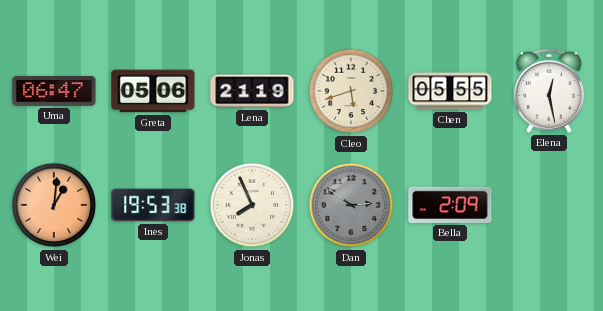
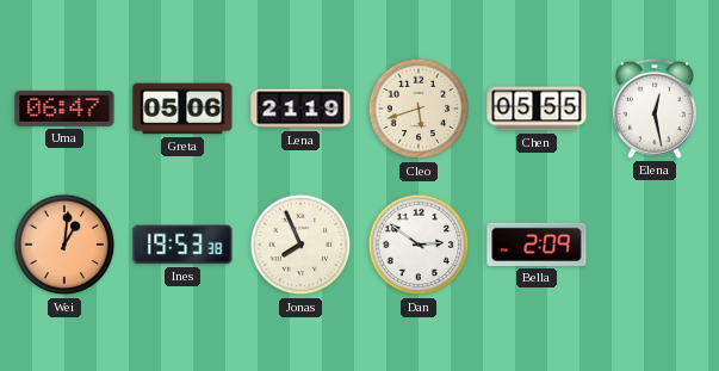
Dan dial: grey -> white
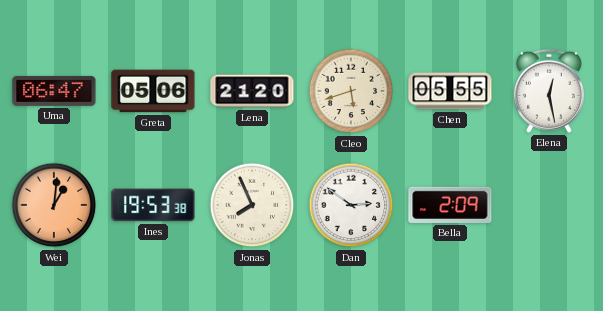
Lena: 21:19 -> 21:20
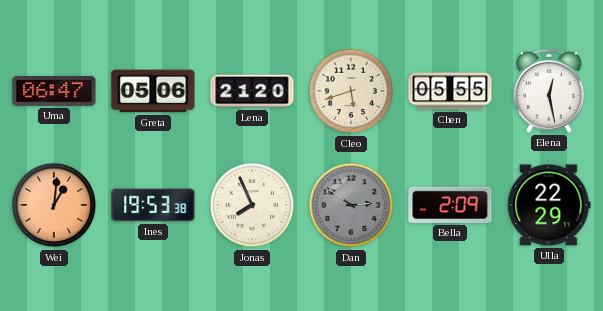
Dan dial: white -> grey
Ulla: none -> 22:29
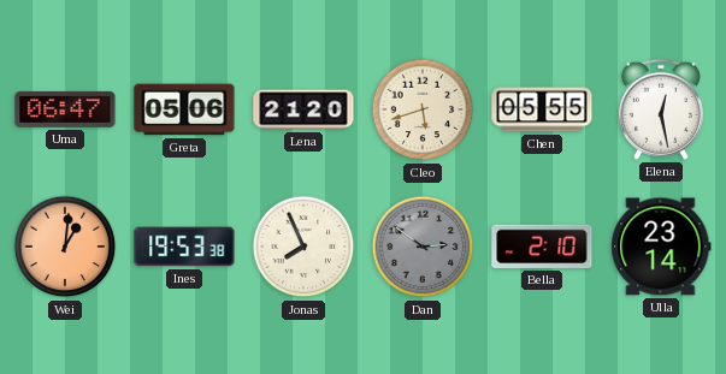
Bella: 2:09 -> 2:10
Ulla: 22:29 -> 23:14
